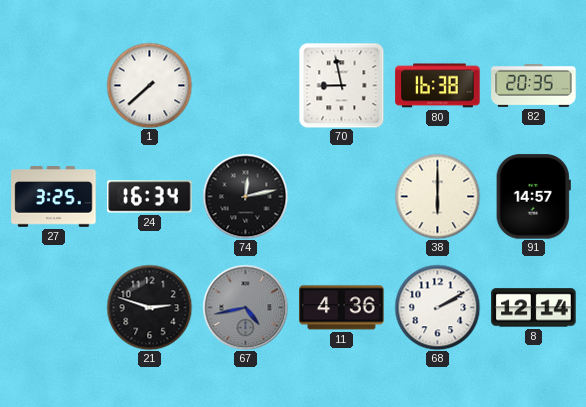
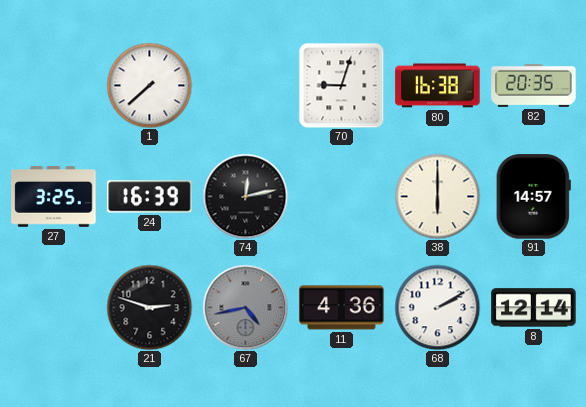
70: 8:58 -> 9:03
24: 16:34 -> 16:39
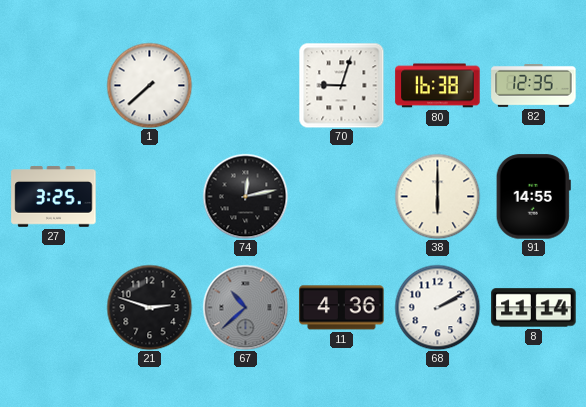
82: 20:35 -> 12:35
24: 16:39 -> none
91: 14:57 -> 14:55
67: 4:43 -> 10:38
8: 12:14 -> 11:14
